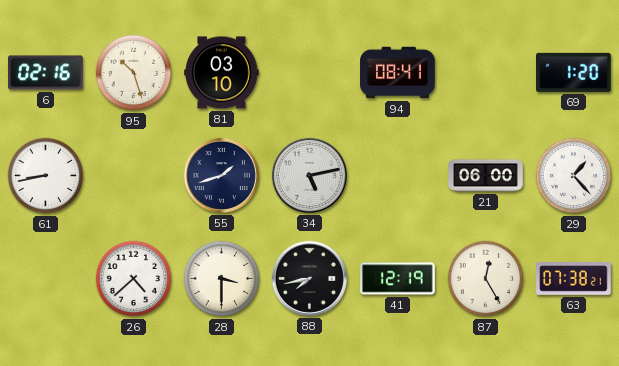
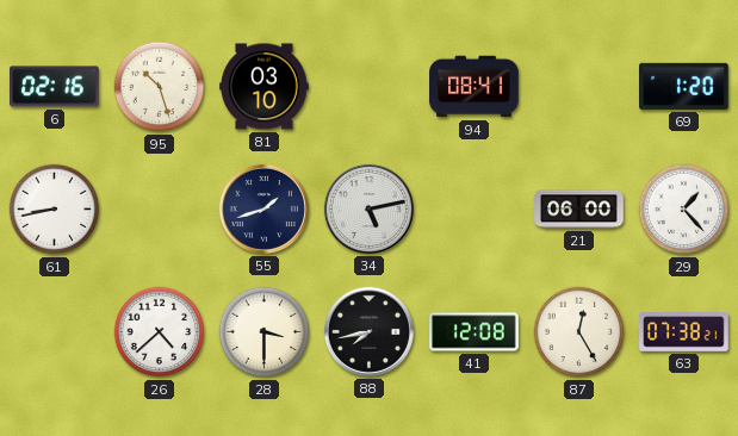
41: 12:19 -> 12:08
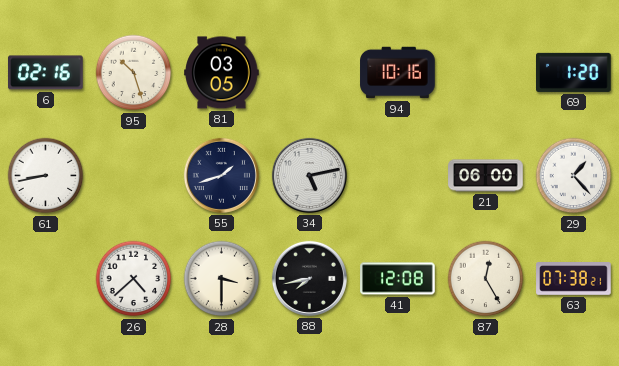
81: 03:10 -> 03:05
94: 08:41 -> 10:16
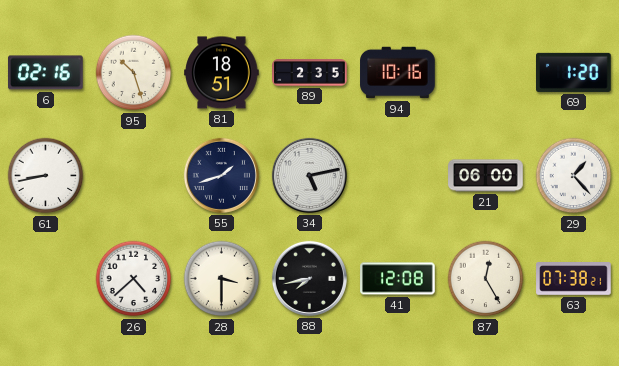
81: 03:05 -> 18:51
89: none -> 2:35
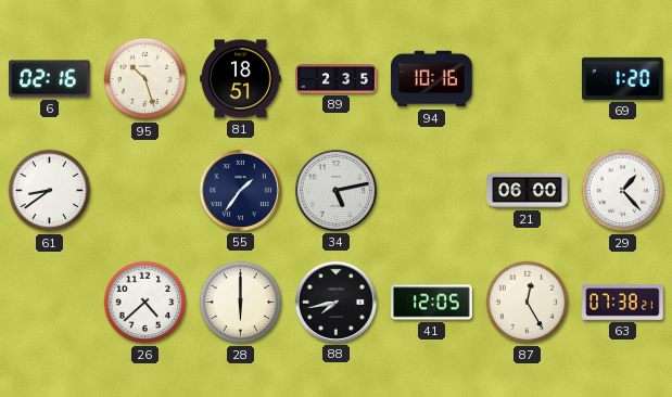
61: 8:43 -> 8:39
55: 1:42 -> 1:36
28: 3:30 -> 6:00
41: 12:08 -> 12:05
